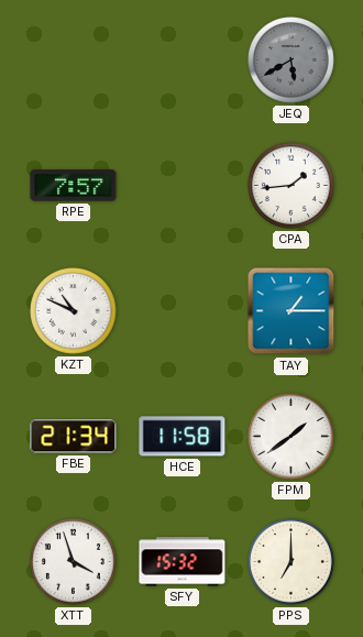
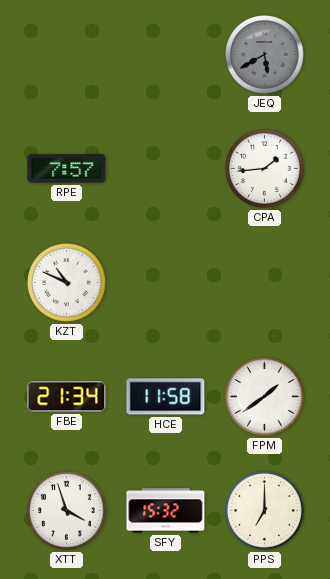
TAY: 1:15 -> none
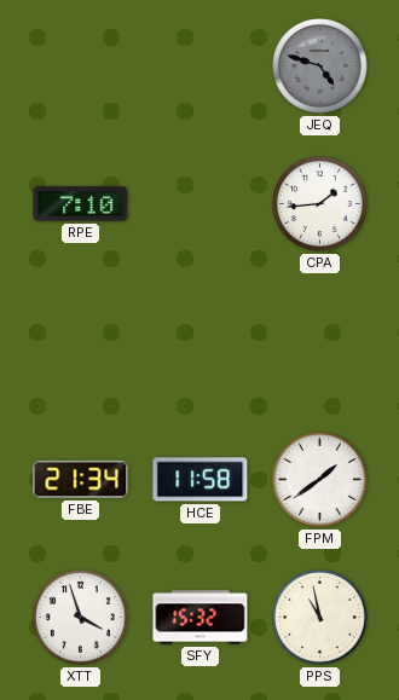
JEQ: 5:40 -> 4:48
RPE: 7:57 -> 7:10
KZT: 10:49 -> none
PPS: 7:00 -> 10:58
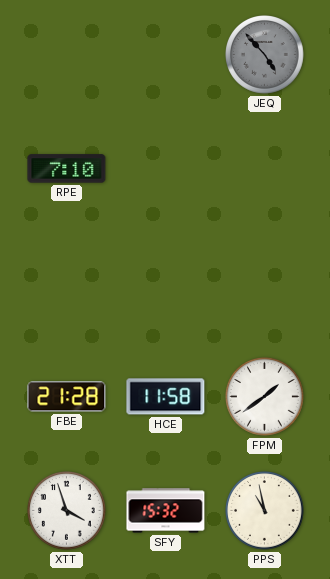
JEQ: 4:48 -> 4:53
CPA: 1:44 -> none
FBE: 21:34 -> 21:28
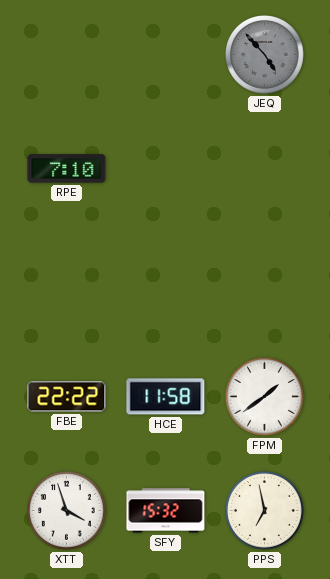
FBE: 21:28 -> 22:22
PPS: 10:58 -> 6:58
